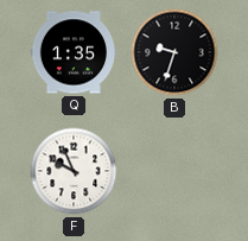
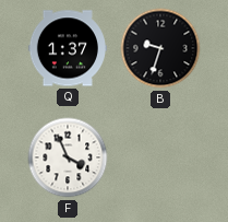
Q: 1:35 -> 1:37
F: 9:56 -> 3:56
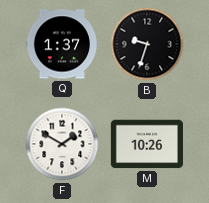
F: 3:56 -> 1:50
M: none -> 10:26
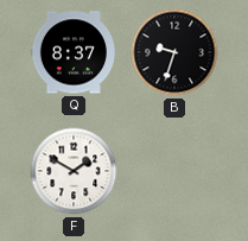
Q: 1:37 -> 8:37
M: 10:26 -> none
